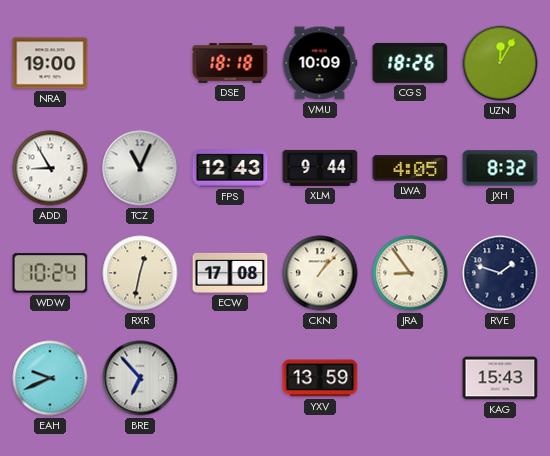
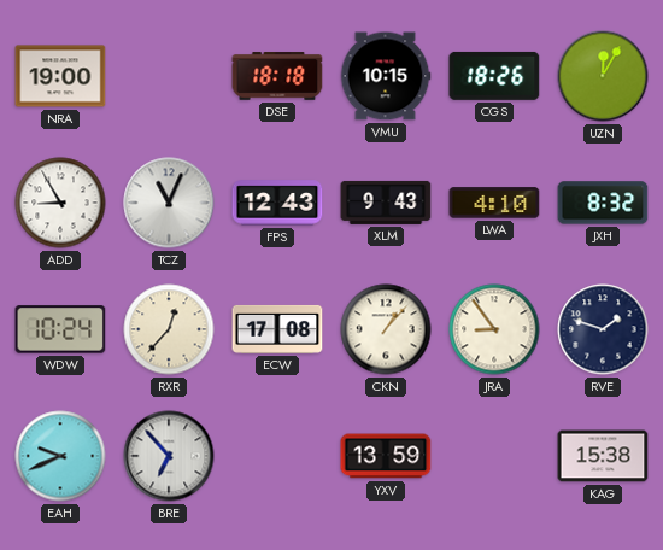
VMU: 10:09 -> 10:15
XLM: 9:44 -> 9:43
LWA: 4:05 -> 4:10
RXR: 12:32 -> 12:37
KAG: 15:43 -> 15:38
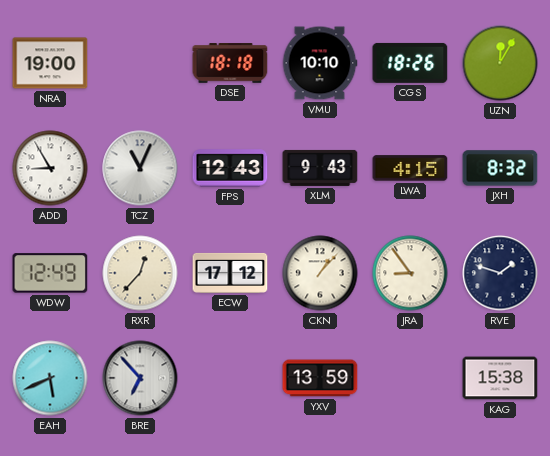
VMU: 10:15 -> 10:10
LWA: 4:10 -> 4:15
WDW: 10:24 -> 12:49
ECW: 17:08 -> 17:12
EAH: 9:41 -> 5:41
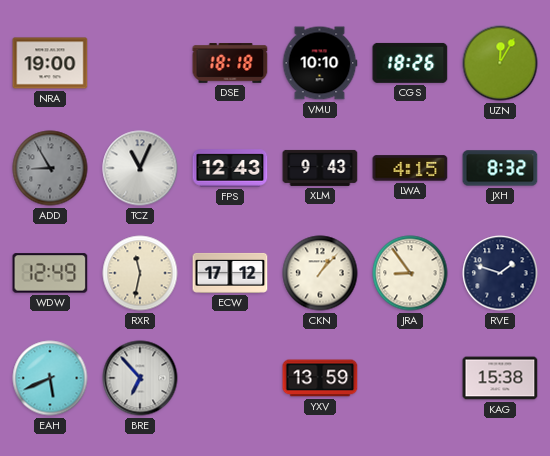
ADD dial: white -> grey
RXR: 12:37 -> 11:32
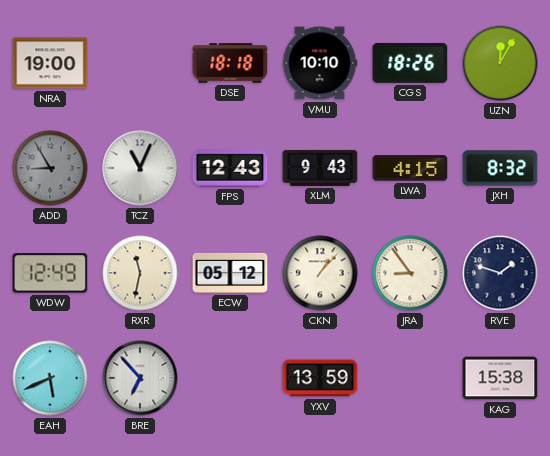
ECW: 17:12 -> 05:12
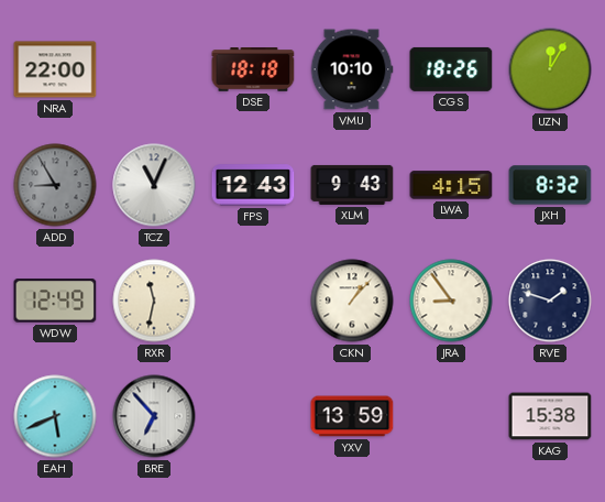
NRA: 19:00 -> 22:00
ECW: 05:12 -> none
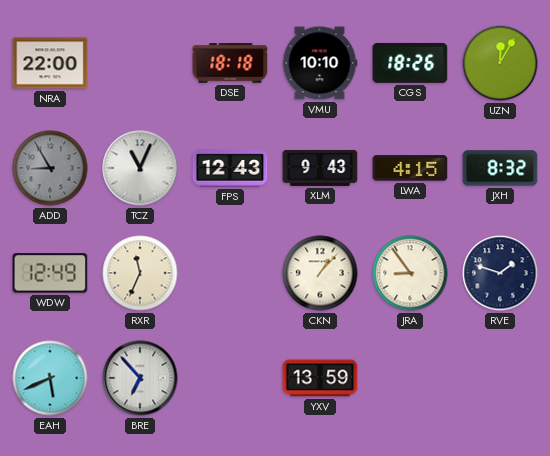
RXR: 11:32 -> 11:34
KAG: 15:38 -> none
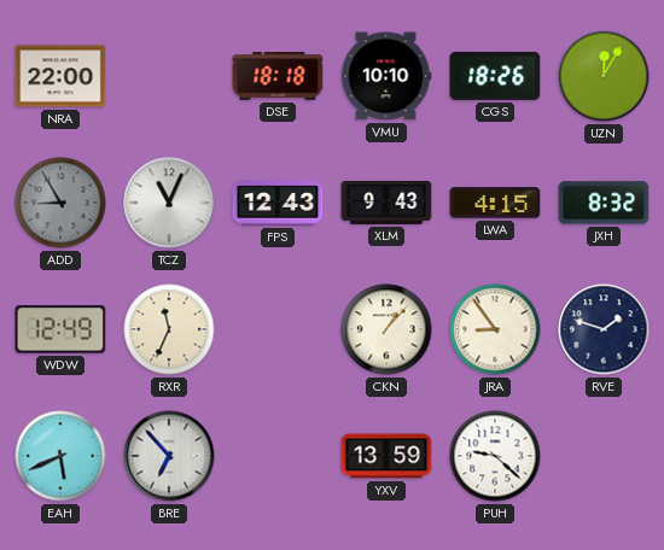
PUH: none -> 9:22
